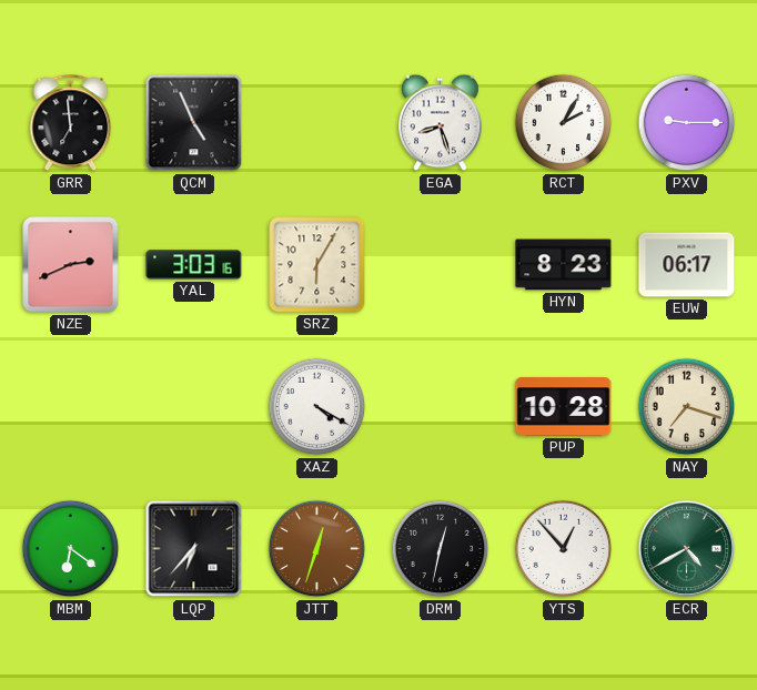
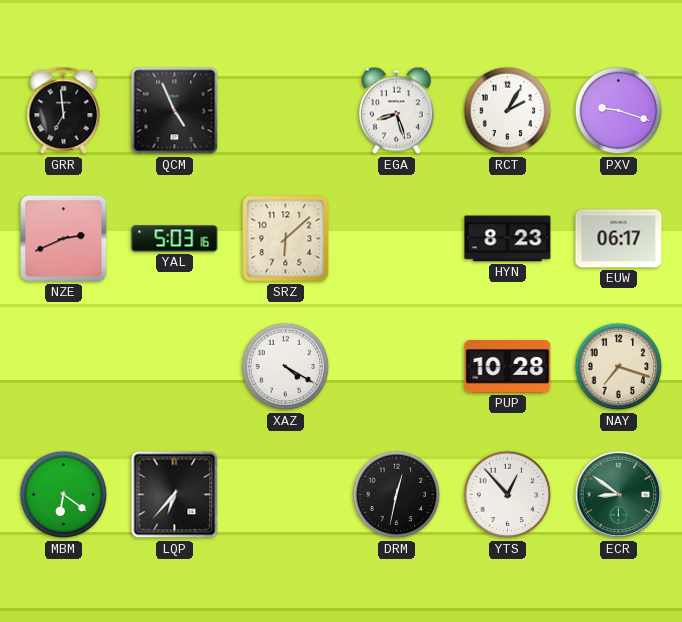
PXV: 9:15 -> 9:18
YAL: 3:03 -> 5:03
SRZ: 6:05 -> 6:08
JTT: 12:33 -> none
ECR: 4:40 -> 8:51
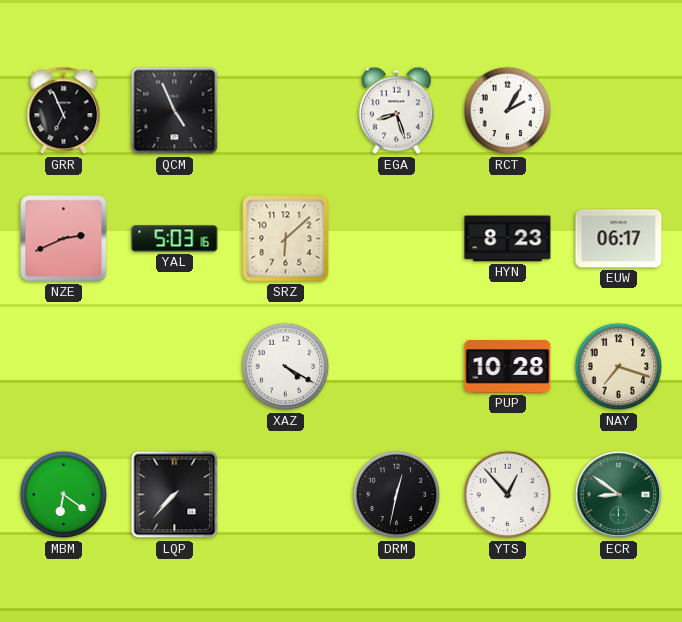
GRR: 6:59 -> 6:56
PXV: 9:18 -> none
LQP: 6:37 -> 7:37
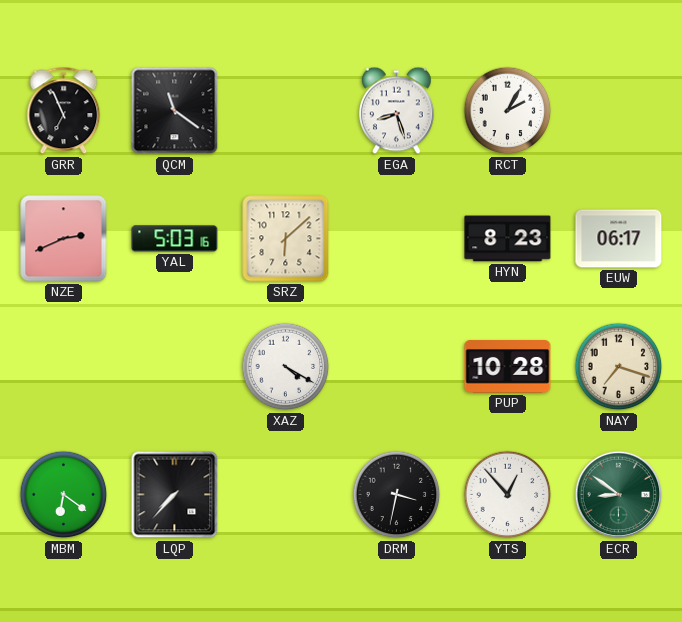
QCM: 4:56 -> 11:21
DRM: 12:32 -> 3:32
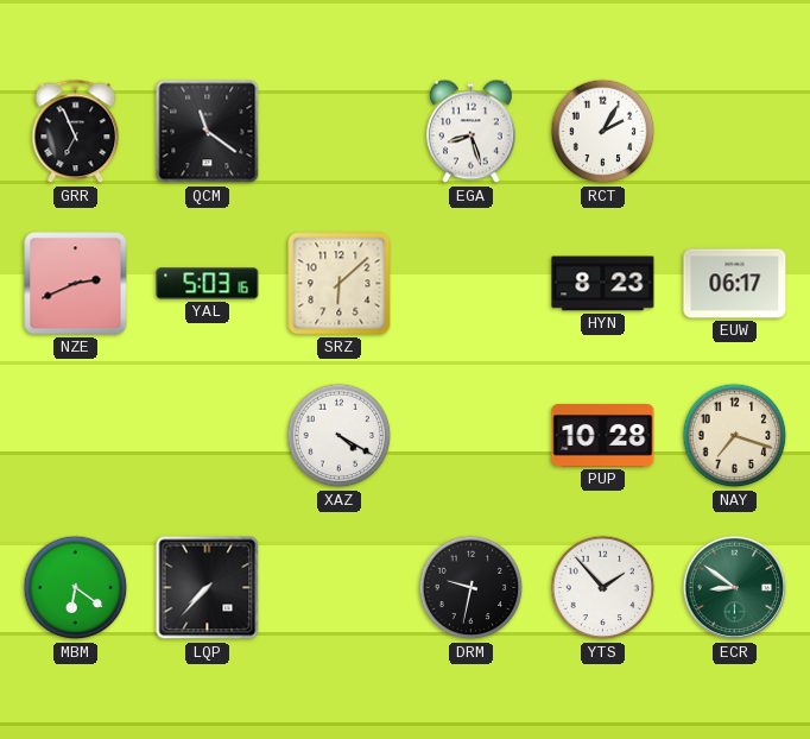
DRM: 3:32 -> 9:32
YTS: 12:53 -> 1:53
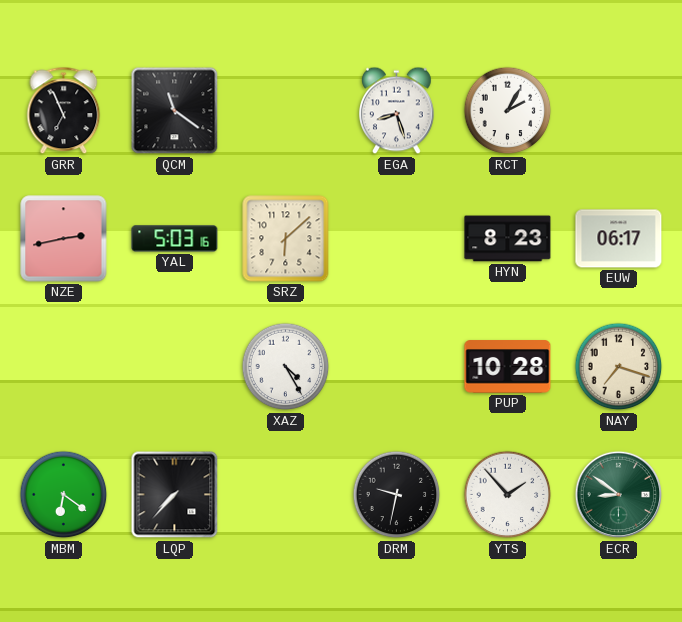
NZE: 2:41 -> 2:43
XAZ: 4:20 -> 4:25
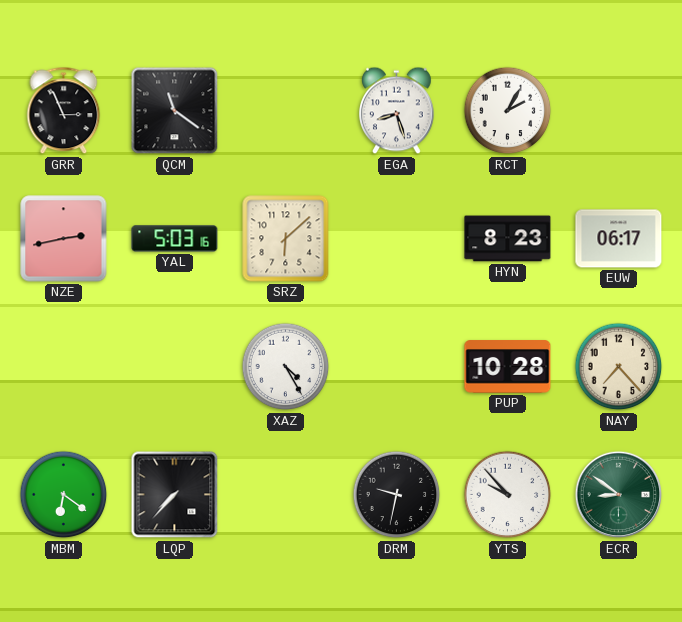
GRR: 6:56 -> 2:56
NAY: 7:18 -> 7:23
YTS: 1:53 -> 9:53
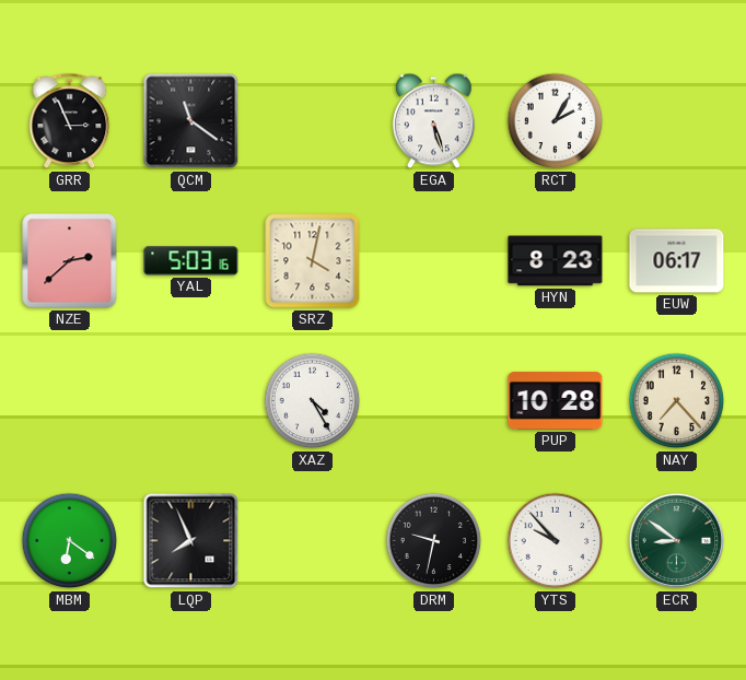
EGA: 8:27 -> 5:27
NZE: 2:43 -> 2:38
SRZ: 6:08 -> 4:02
LQP: 7:37 -> 7:56
